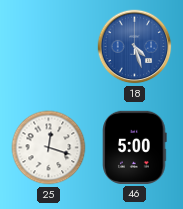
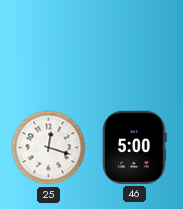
18: 4:27 -> none
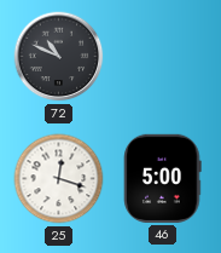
72: none -> 10:49
